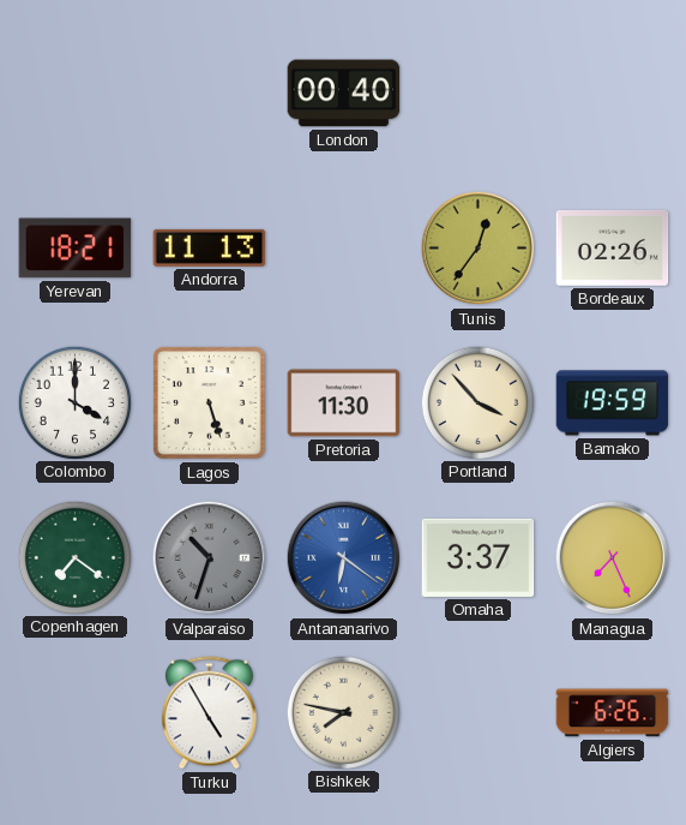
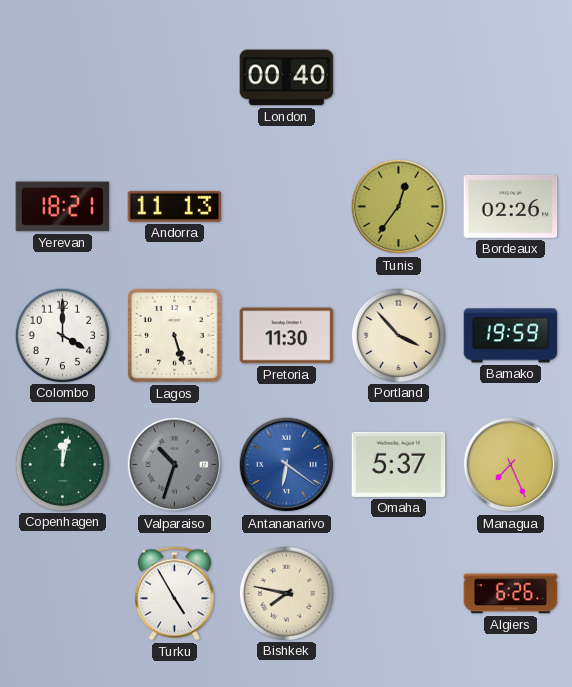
Copenhagen: 7:21 -> 12:02
Omaha: 3:37 -> 5:37
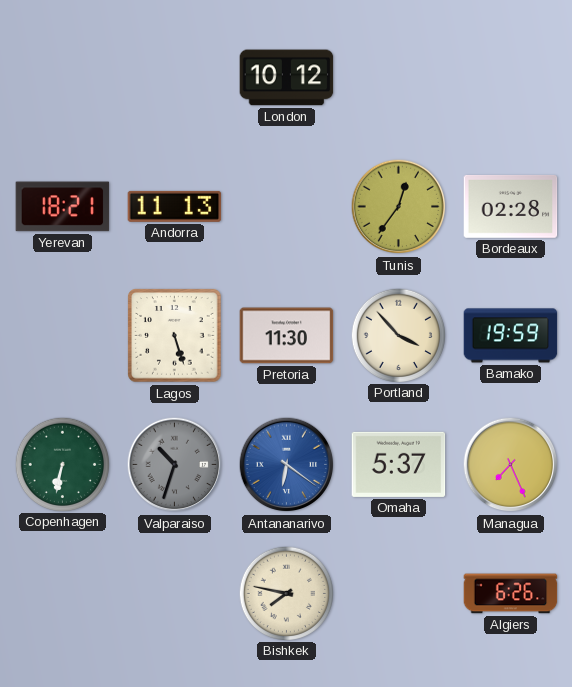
London: 00:40 -> 10:12
Bordeaux: 02:26 -> 02:28
Colombo: 4:00 -> none
Copenhagen: 12:02 -> 6:32
Turku: 4:55 -> none
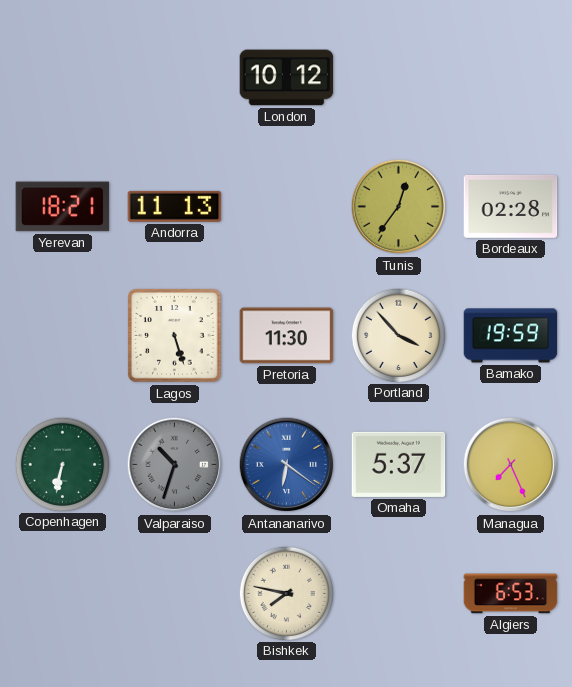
Algiers: 6:26 -> 6:53
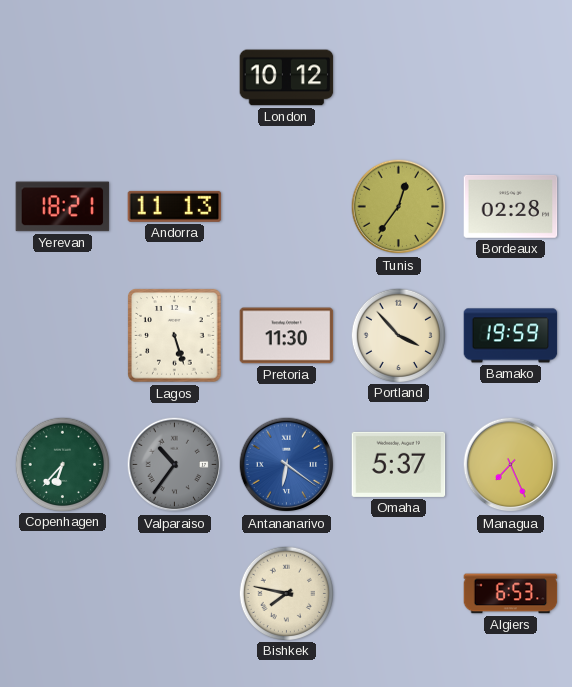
Copenhagen: 6:32 -> 6:37
Valparaiso: 10:33 -> 10:36
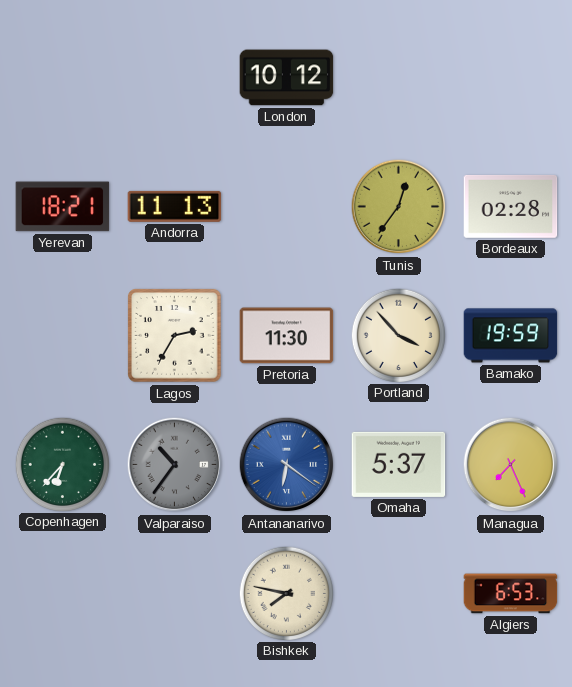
Lagos: 5:27 -> 2:35
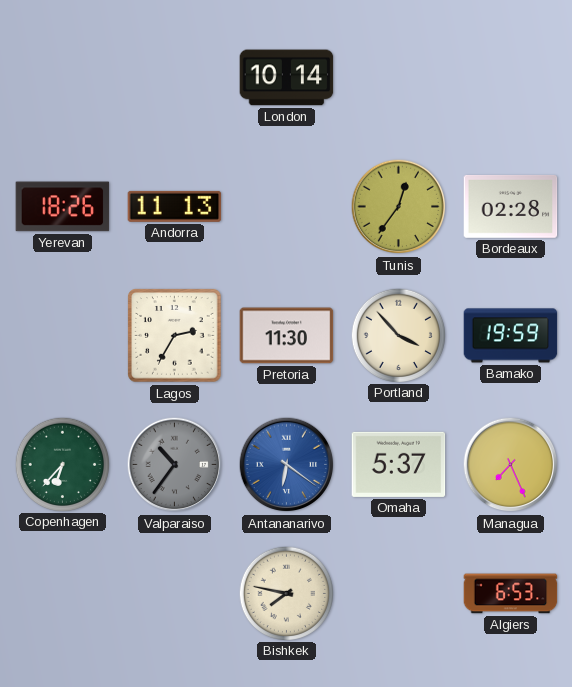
London: 10:12 -> 10:14
Yerevan: 18:21 -> 18:26
